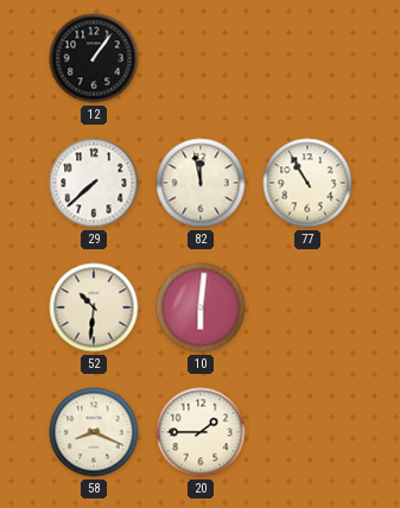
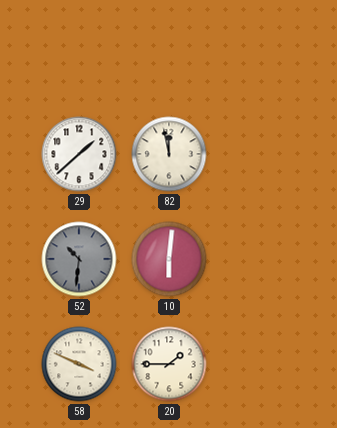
12: 1:06 -> none
29: 7:38 -> 1:38
77: 10:55 -> none
52 dial: cream -> grey
58: 8:19 -> 3:49
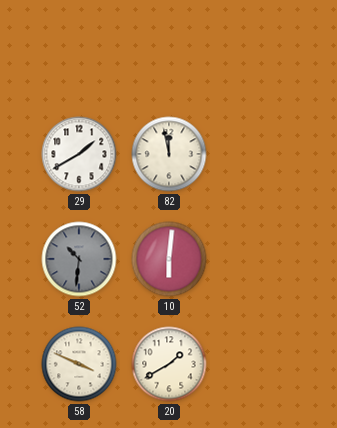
29: 1:38 -> 1:40
20: 1:45 -> 1:40
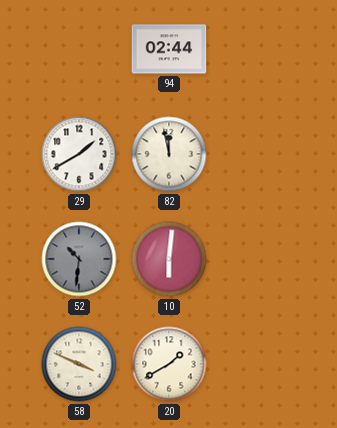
94: none -> 02:44
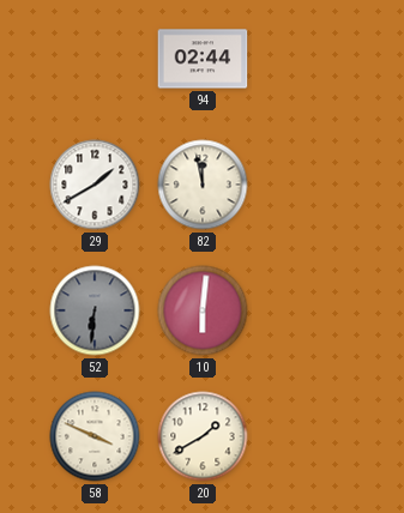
52: 10:31 -> 6:31
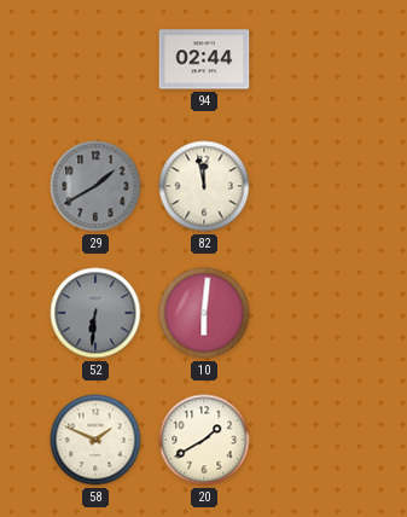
29 dial: white -> grey
58: 3:49 -> 1:49
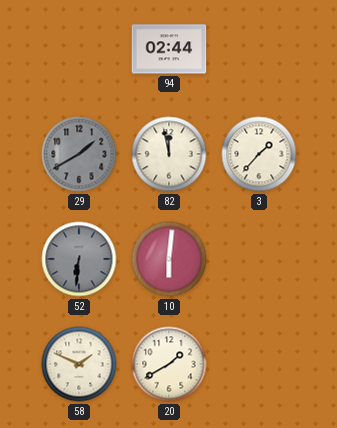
3: none -> 1:37
